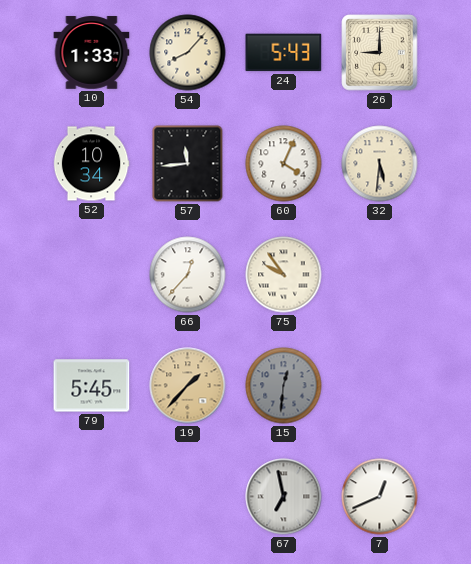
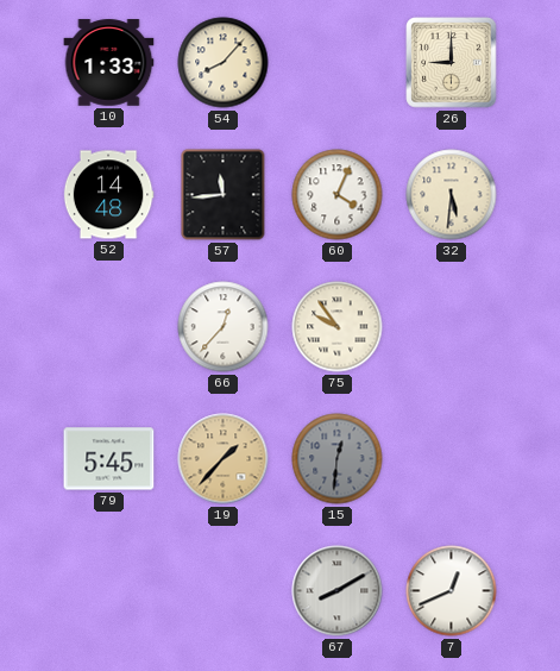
24: 5:43 -> none
52: 10:34 -> 14:48
67: 6:58 -> 8:10
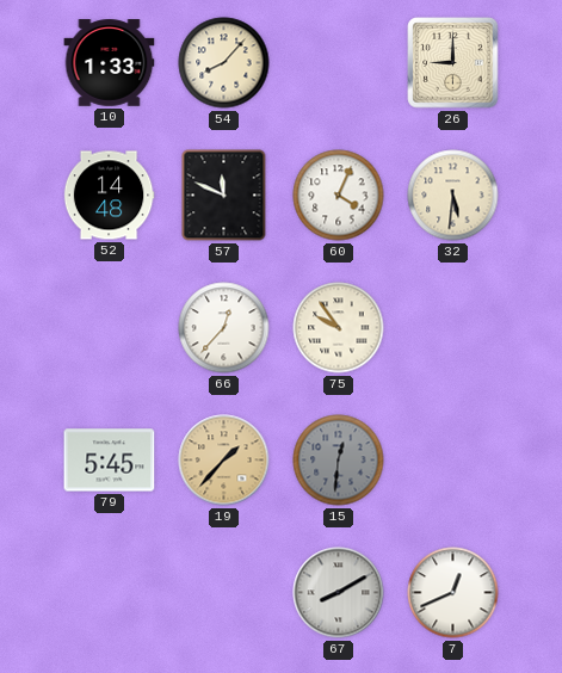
57: 11:44 -> 11:49
